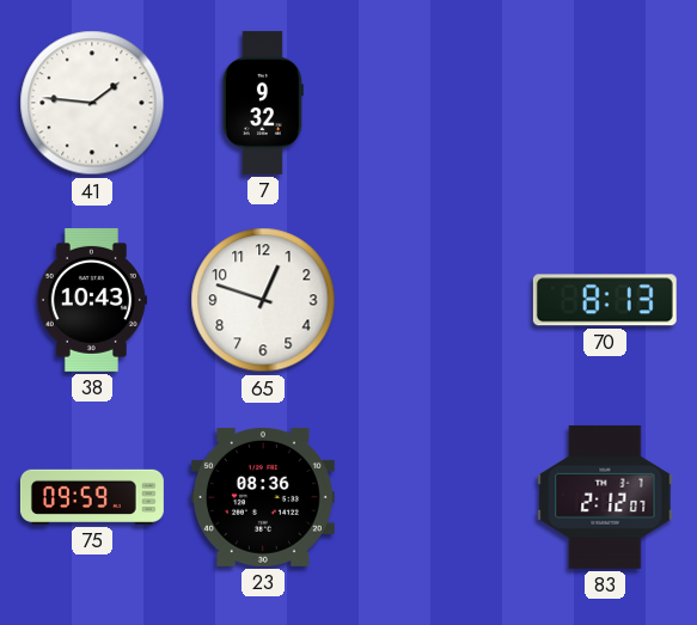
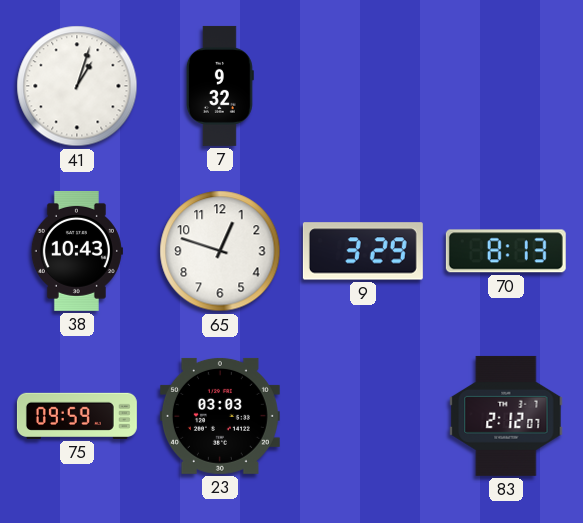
41: 1:46 -> 1:03
9: none -> 3:29
23: 08:36 -> 03:03
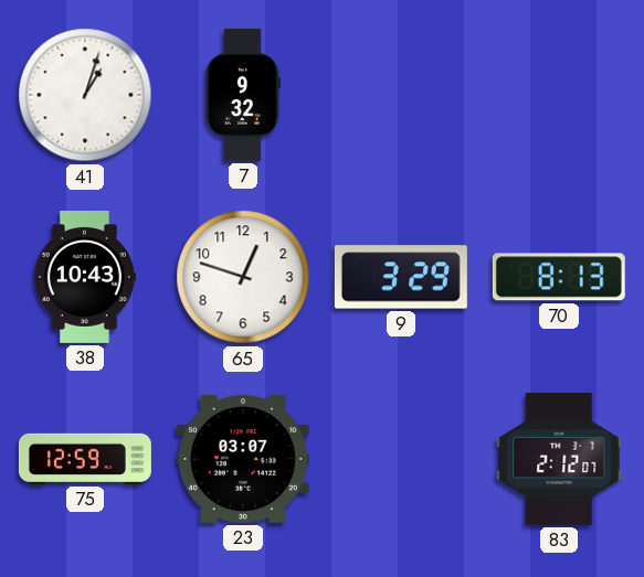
75: 09:59 -> 12:59
23: 03:03 -> 03:07
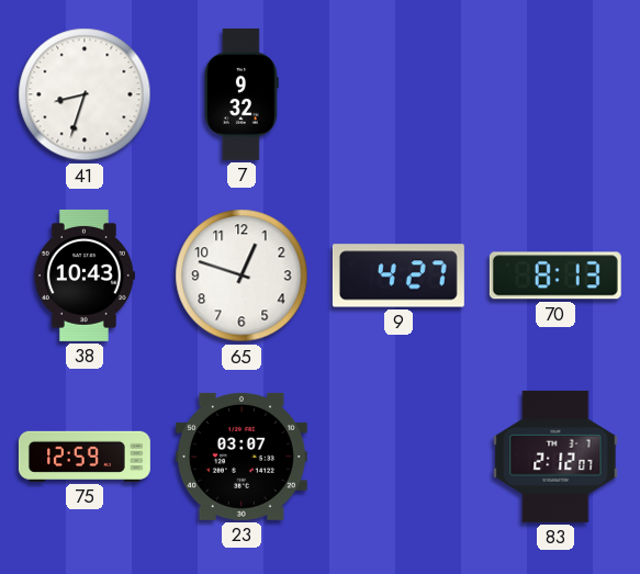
41: 1:03 -> 8:33
9: 3:29 -> 4:27
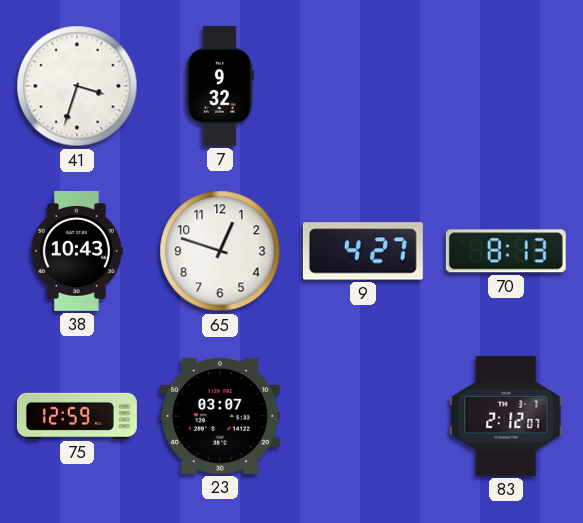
41: 8:33 -> 3:33
